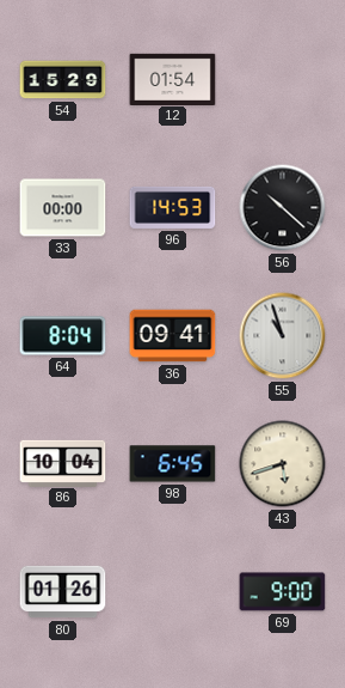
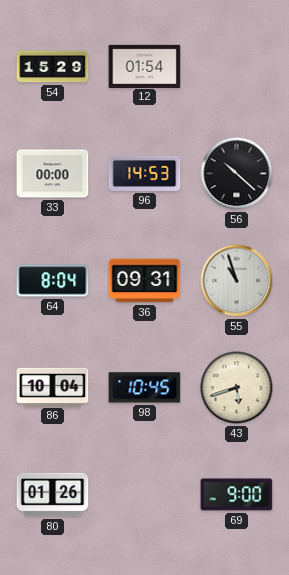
36: 09:41 -> 09:31
98: 6:45 -> 10:45
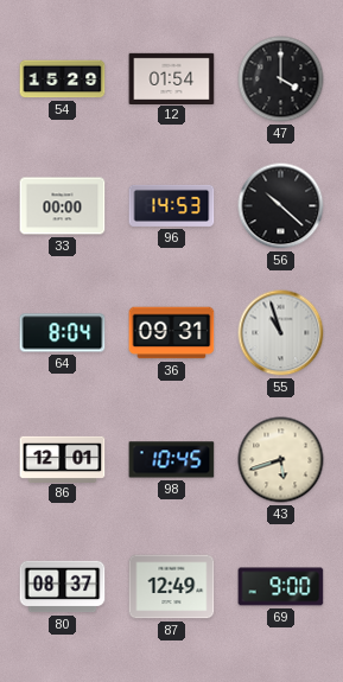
47: none -> 4:00
86: 10:04 -> 12:01
80: 01:26 -> 08:37
87: none -> 12:49
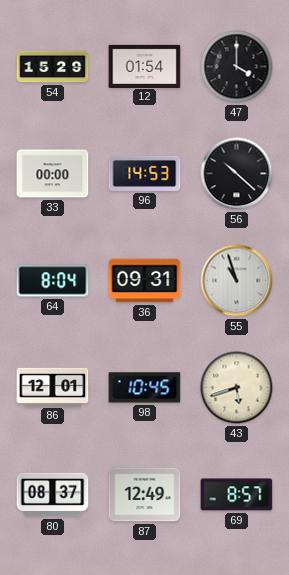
69: 9:00 -> 8:57
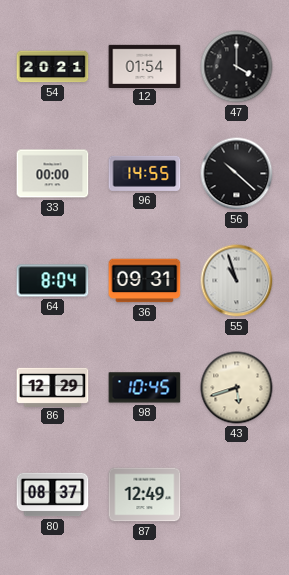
54: 15:29 -> 20:21
96: 14:53 -> 14:55
86: 12:01 -> 12:29
69: 8:57 -> none
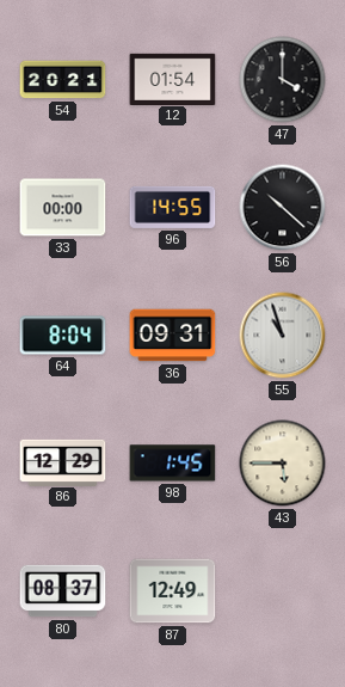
98: 10:45 -> 1:45
43: 5:42 -> 5:45
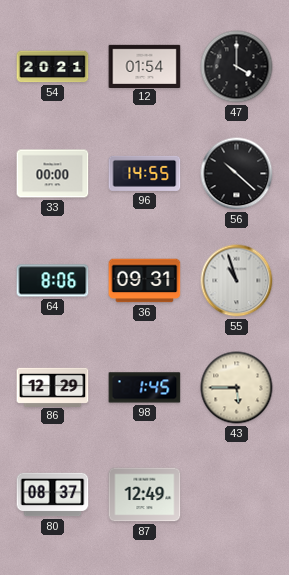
64: 8:04 -> 8:06
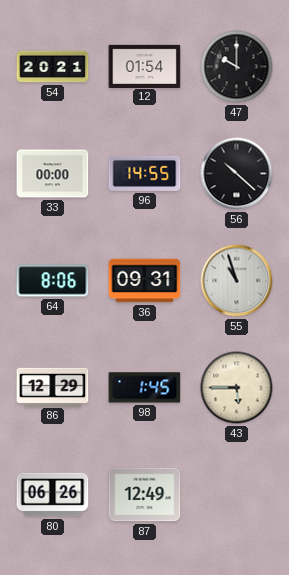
47: 4:00 -> 10:00
80: 08:37 -> 06:26
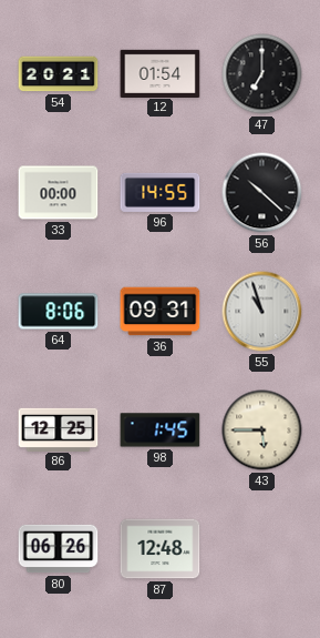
47: 10:00 -> 7:00
86: 12:29 -> 12:25
87: 12:49 -> 12:48
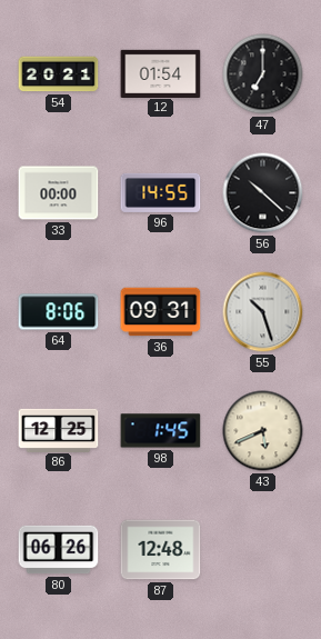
55: 10:57 -> 10:27
43: 5:45 -> 5:41
